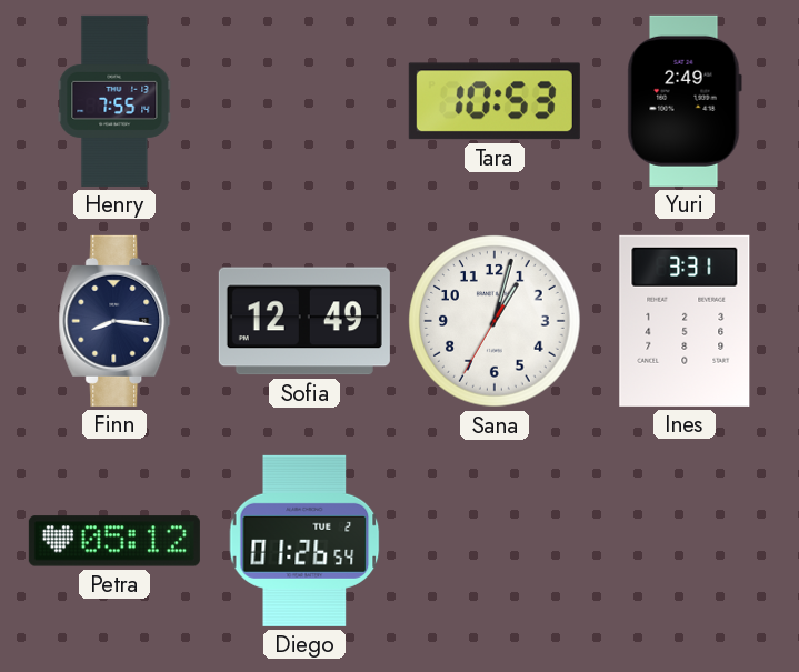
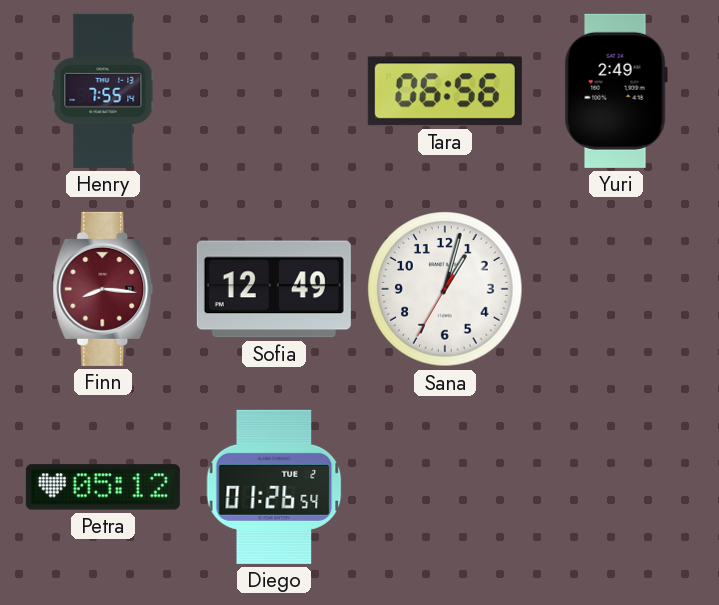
Tara: 10:53 -> 06:56
Finn dial: navy -> burgundy
Ines: 3:31 -> none
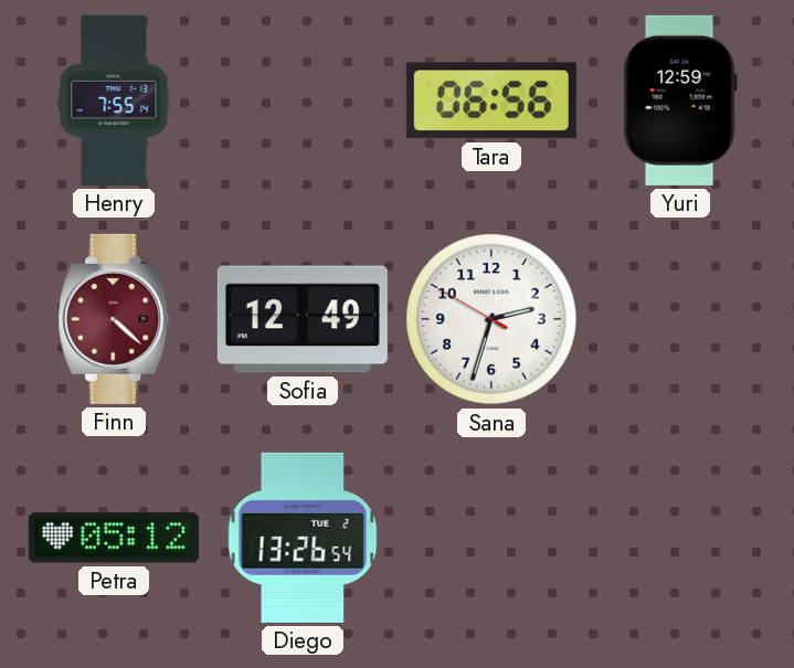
Yuri: 2:49 -> 12:59
Finn: 8:16 -> 4:22
Sana: 1:02 -> 2:32
Diego: 01:26 -> 13:26
